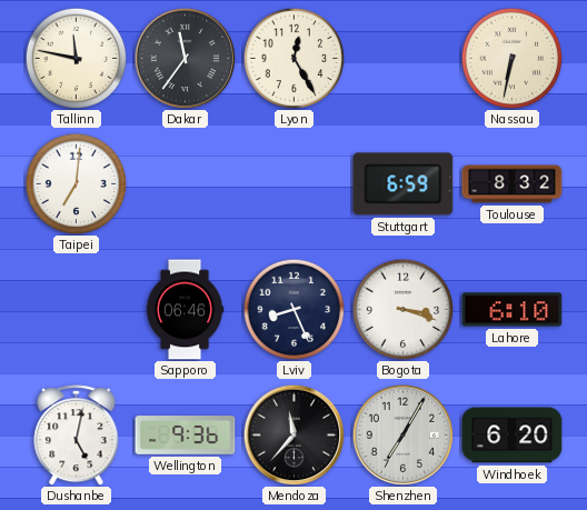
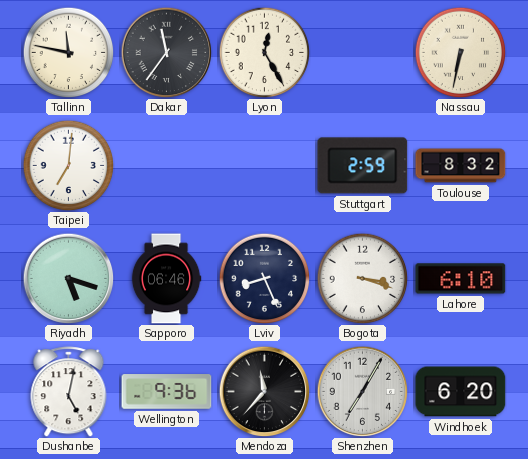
Stuttgart: 6:59 -> 2:59
Riyadh: none -> 5:18
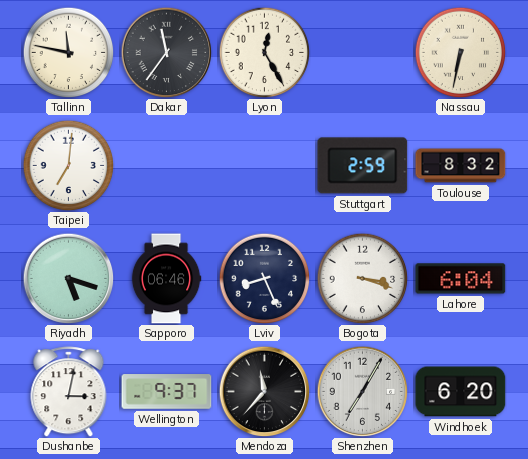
Lahore: 6:10 -> 6:04
Dushanbe: 5:02 -> 3:02
Wellington: 9:36 -> 9:37
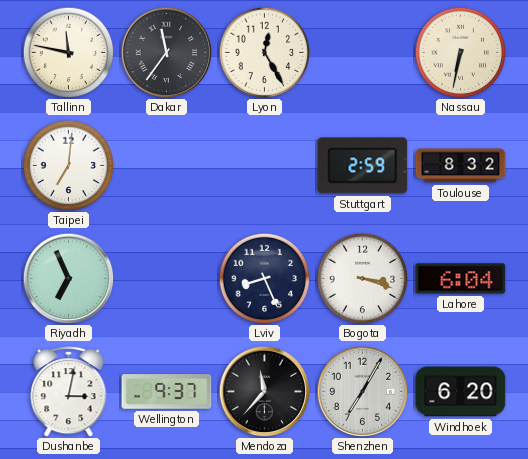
Riyadh: 5:18 -> 6:56
Sapporo: 06:46 -> none
